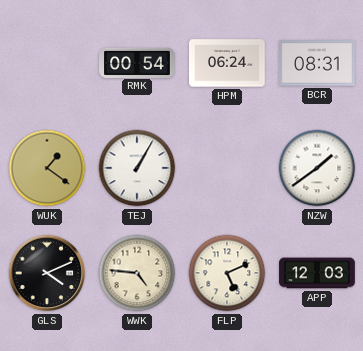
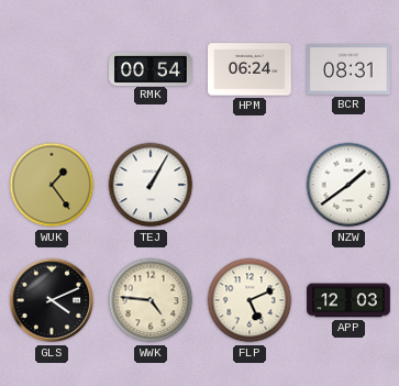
WUK: 1:21 -> 1:24
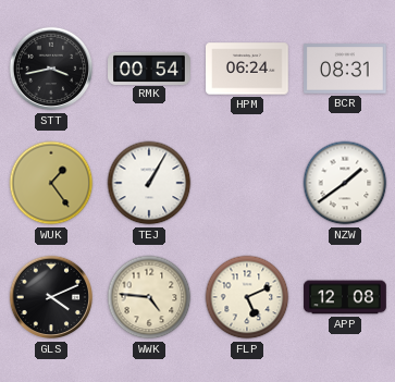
STT: none -> 3:43
APP: 12:03 -> 12:08
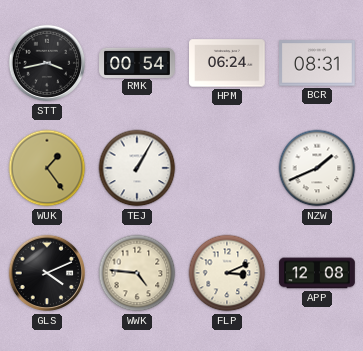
NZW: 1:39 -> 1:41
FLP: 5:11 -> 3:11
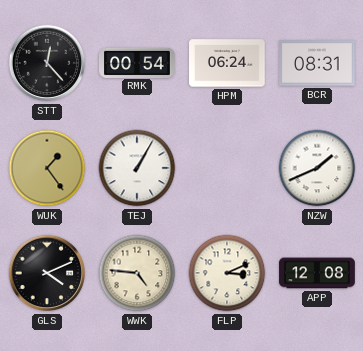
STT: 3:43 -> 12:23
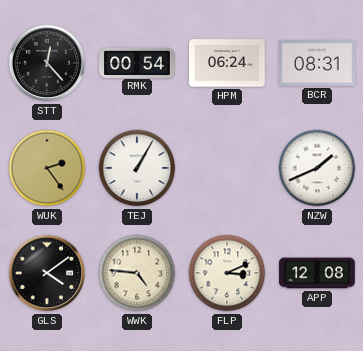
WUK: 1:24 -> 2:24
GLS: 4:11 -> 4:09
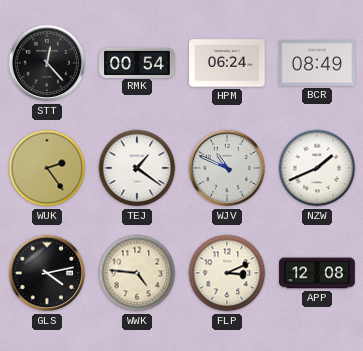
BCR: 08:31 -> 08:49
TEJ: 1:05 -> 1:21
WJV: none -> 10:49
GLS: 4:09 -> 4:13
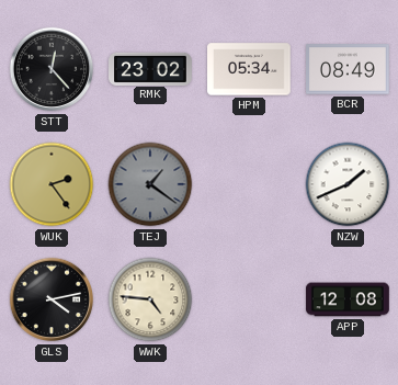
RMK: 00:54 -> 23:02
HPM: 06:24 -> 05:34
TEJ dial: white -> grey
WJV: 10:49 -> none
FLP: 3:11 -> none
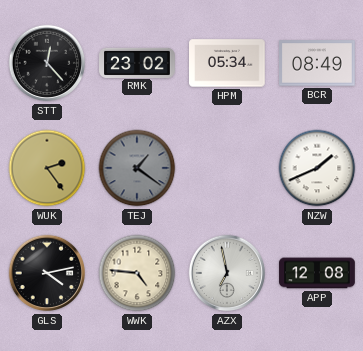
AZX: none -> 6:58
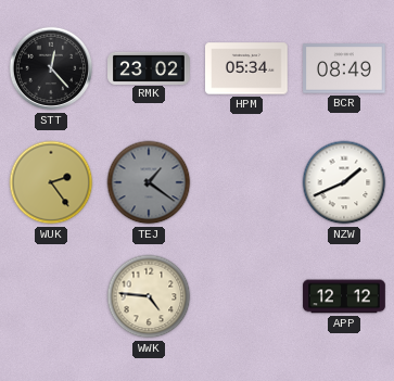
GLS: 4:13 -> none
AZX: 6:58 -> none
APP: 12:08 -> 12:12
